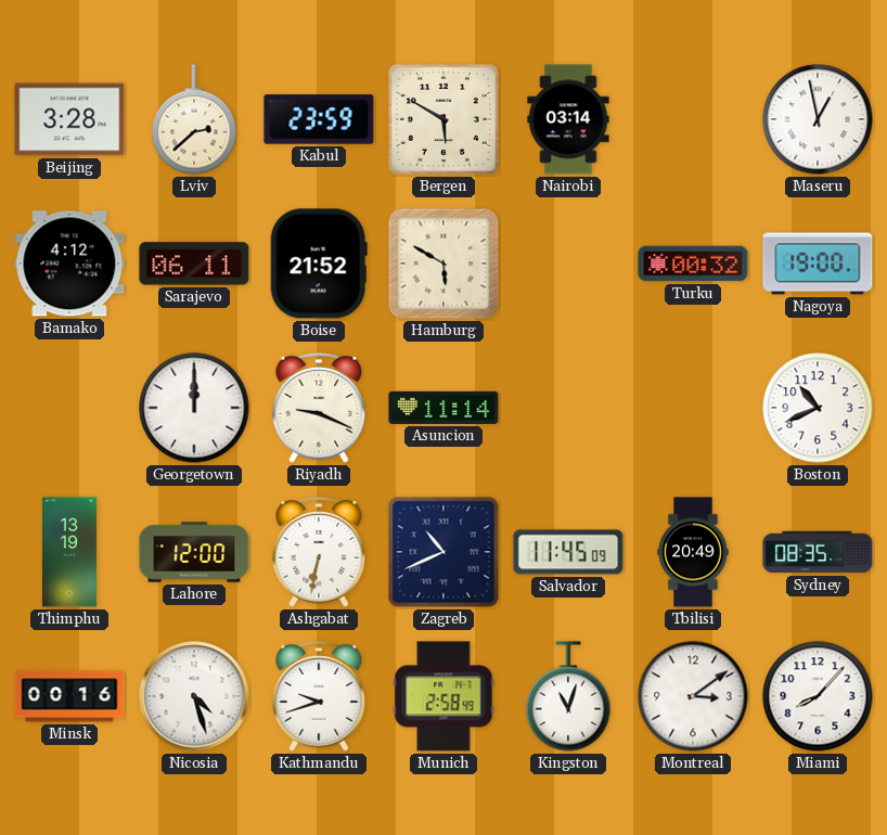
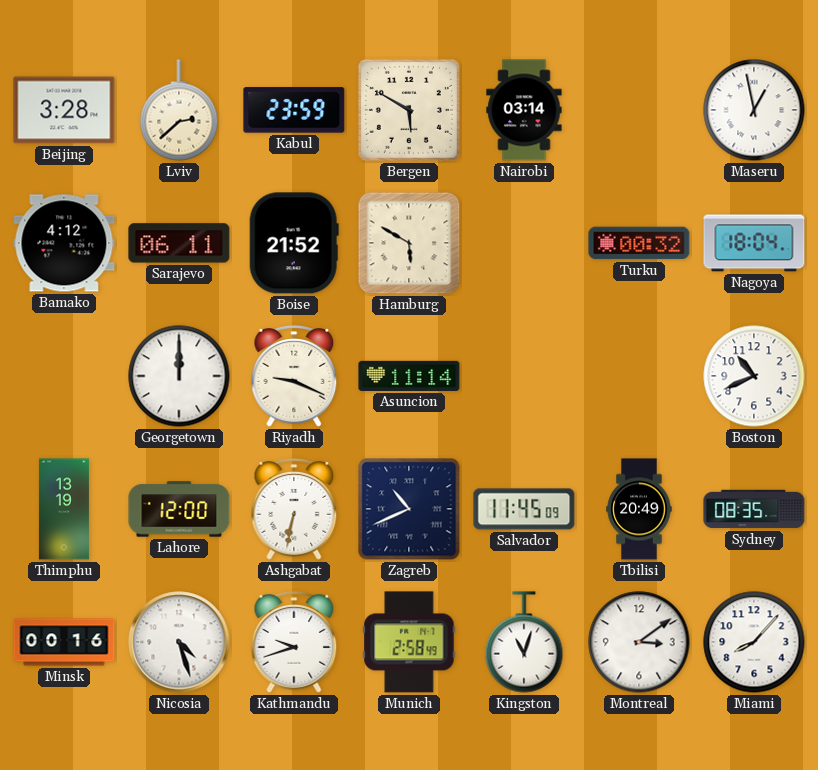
Nagoya: 19:00 -> 18:04
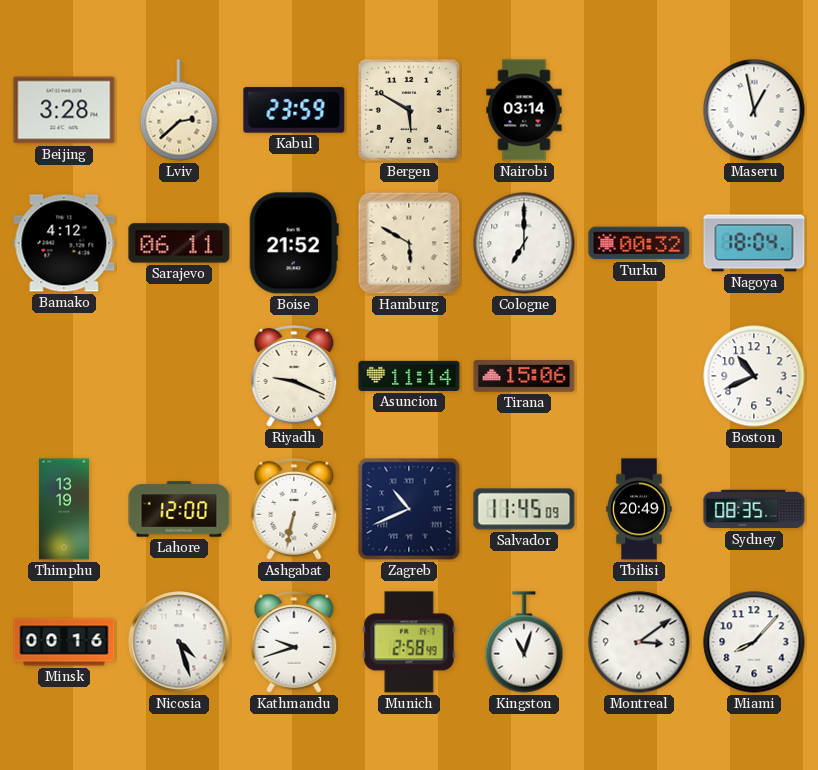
Cologne: none -> 7:00
Georgetown: 12:00 -> none
Tirana: none -> 15:06
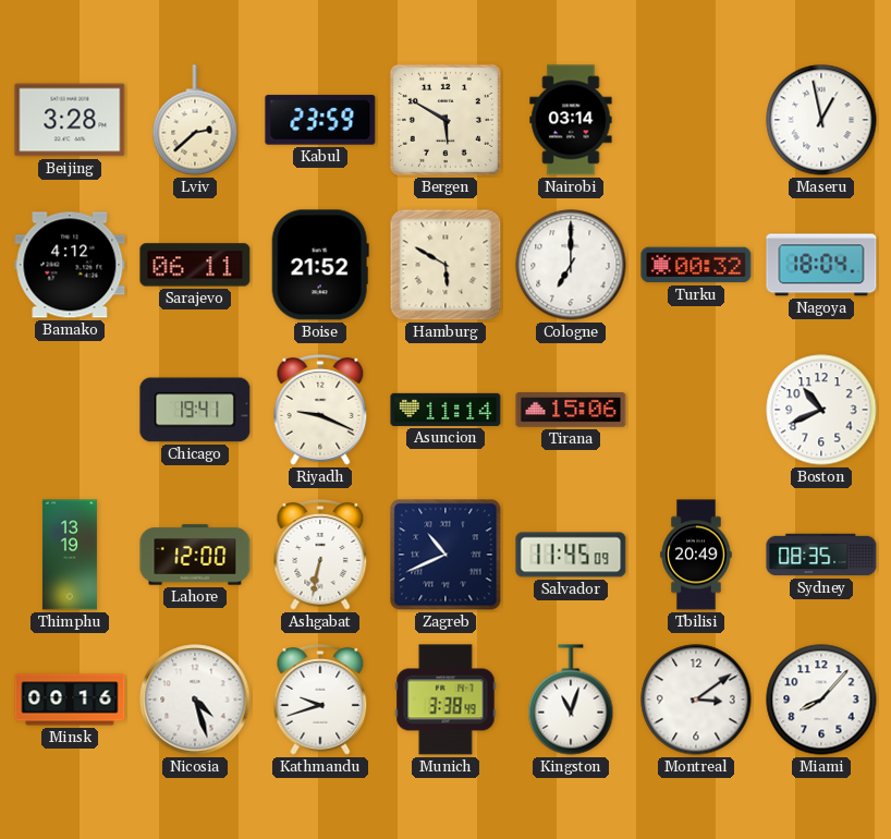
Chicago: none -> 19:41
Munich: 2:58 -> 3:38
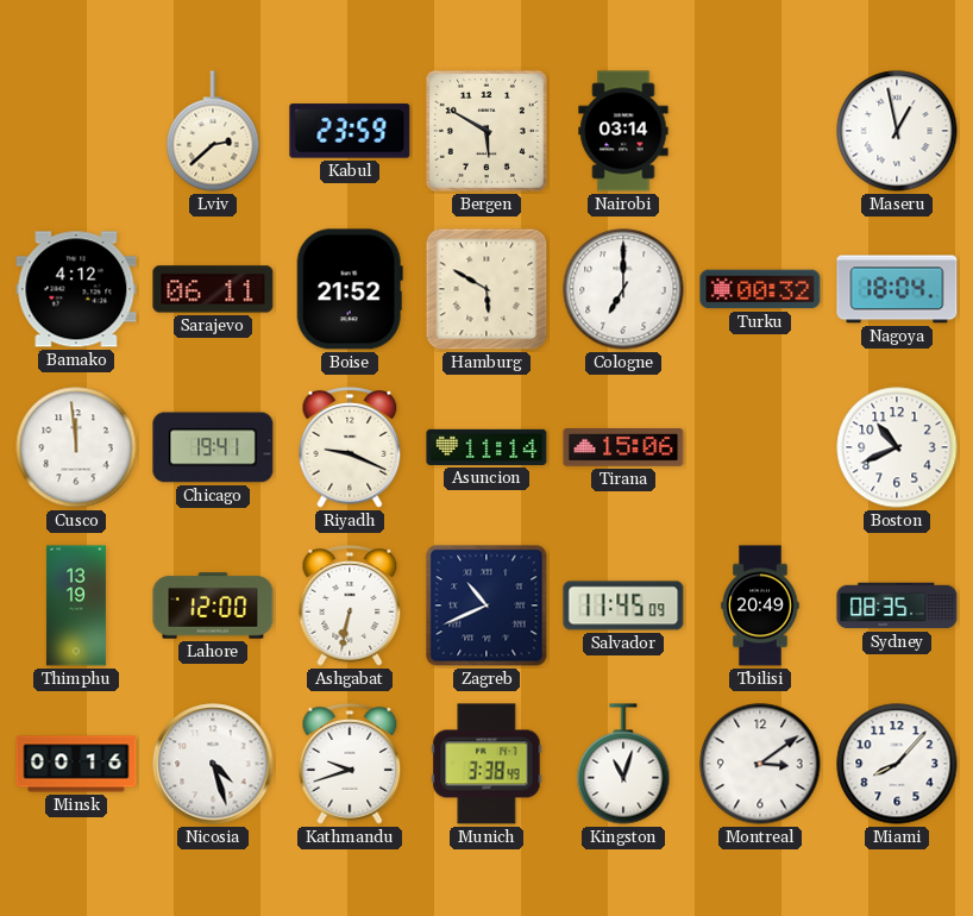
Beijing: 3:28 -> none
Cusco: none -> 11:59
